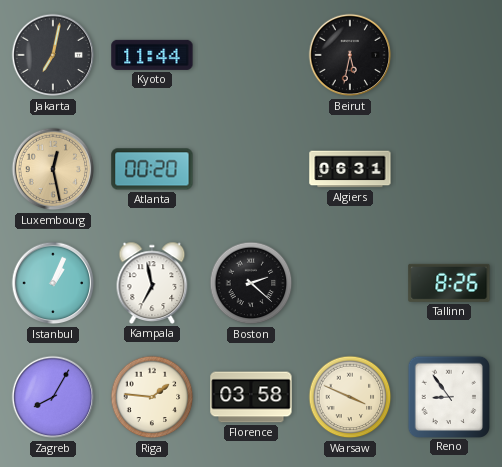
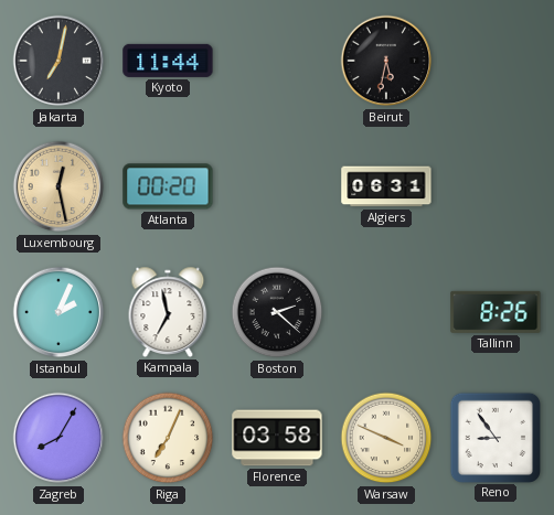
Istanbul: 1:04 -> 2:04
Riga: 1:46 -> 7:04
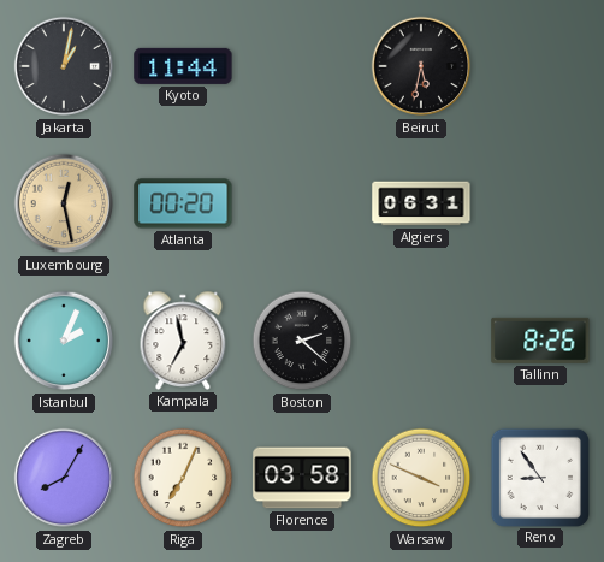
Jakarta: 7:02 -> 1:02
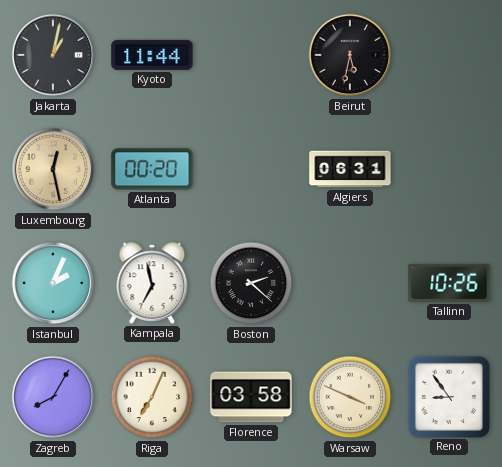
Tallinn: 8:26 -> 10:26
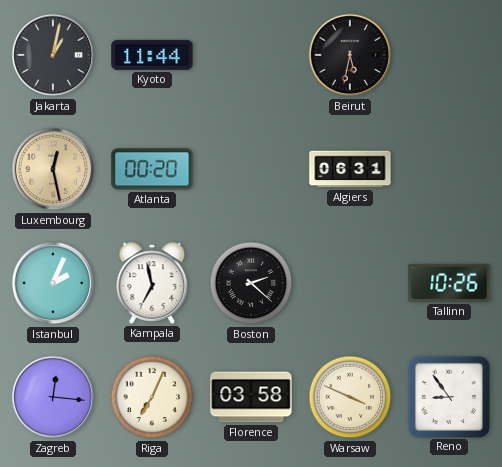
Zagreb: 8:05 -> 12:16
